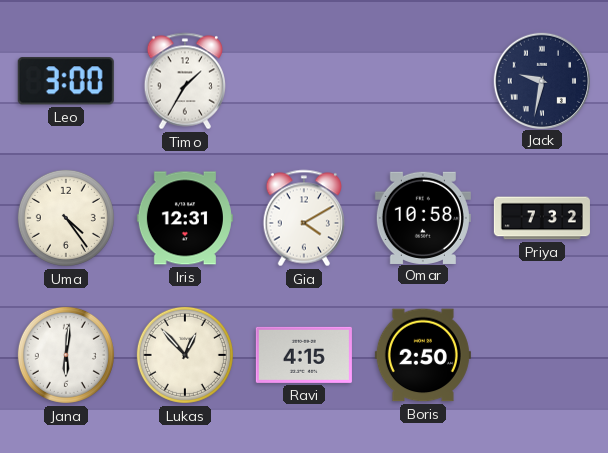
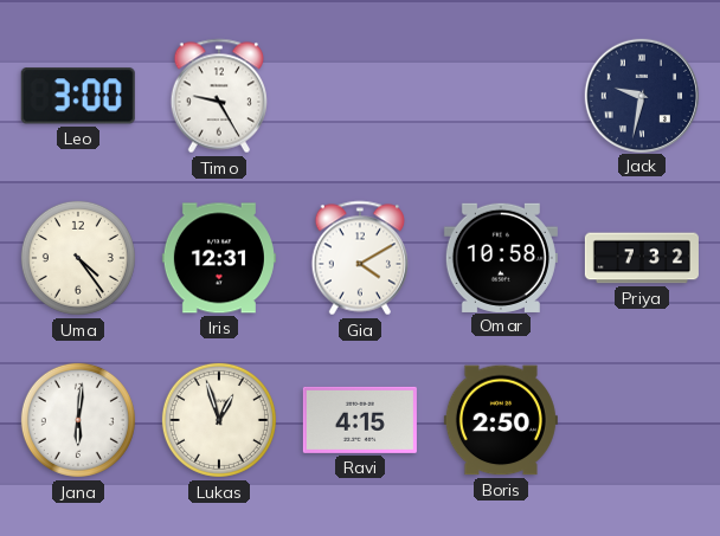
Timo: 1:35 -> 9:25
Lukas: 12:53 -> 12:57
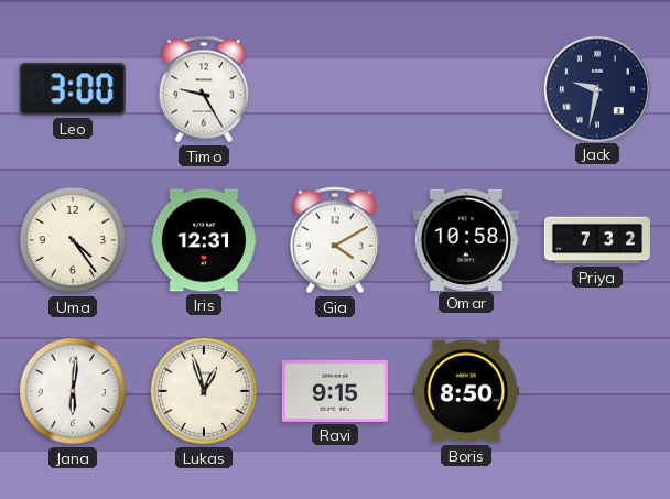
Ravi: 4:15 -> 9:15
Boris: 2:50 -> 8:50
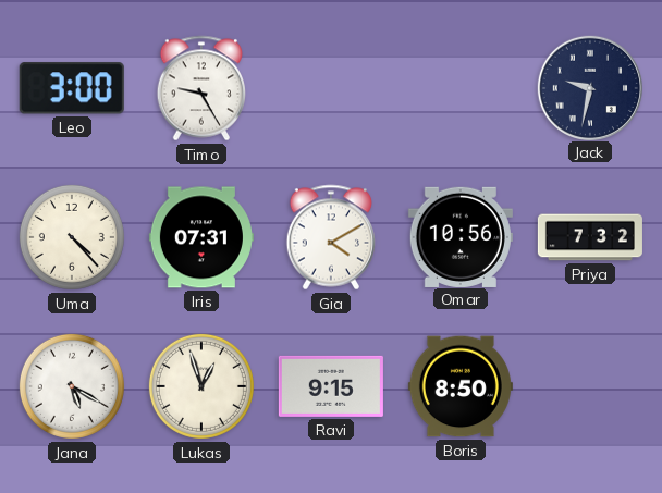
Uma: 4:24 -> 4:23
Iris: 12:31 -> 07:31
Omar: 10:58 -> 10:56
Jana: 6:01 -> 5:20
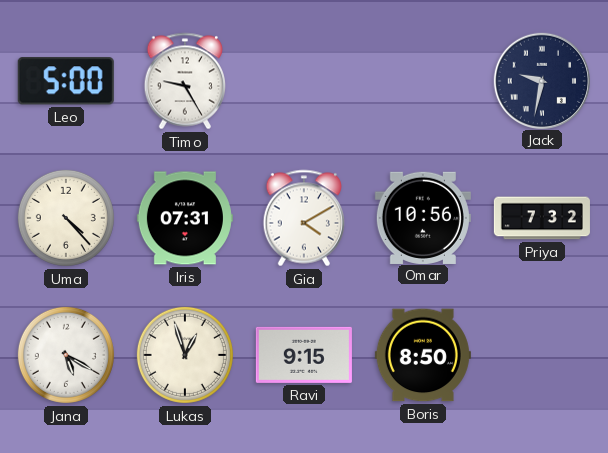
Leo: 3:00 -> 5:00
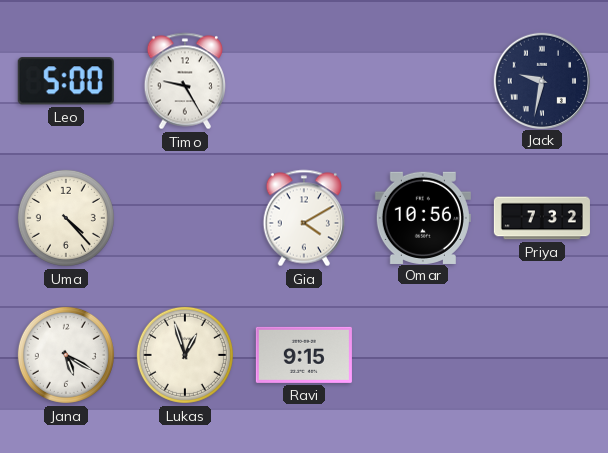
Iris: 07:31 -> none
Boris: 8:50 -> none
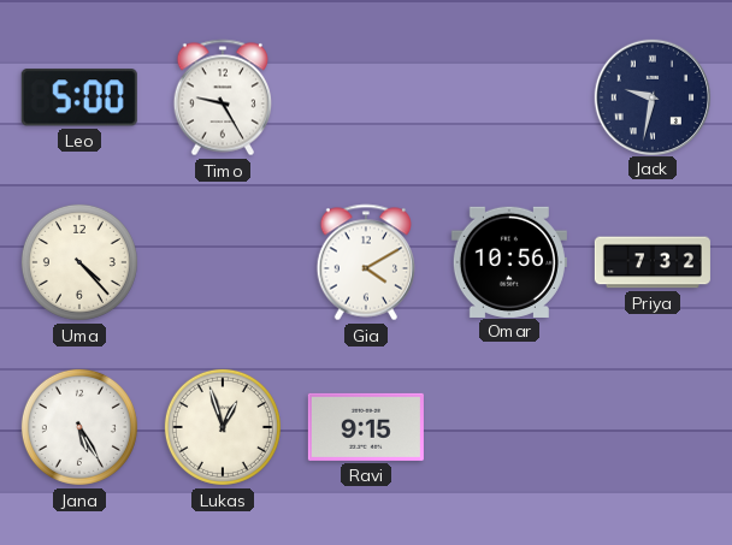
Jana: 5:20 -> 5:25
